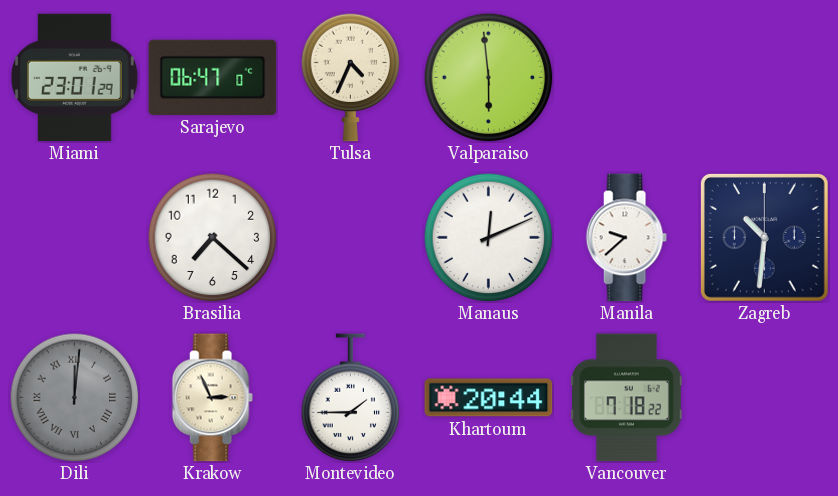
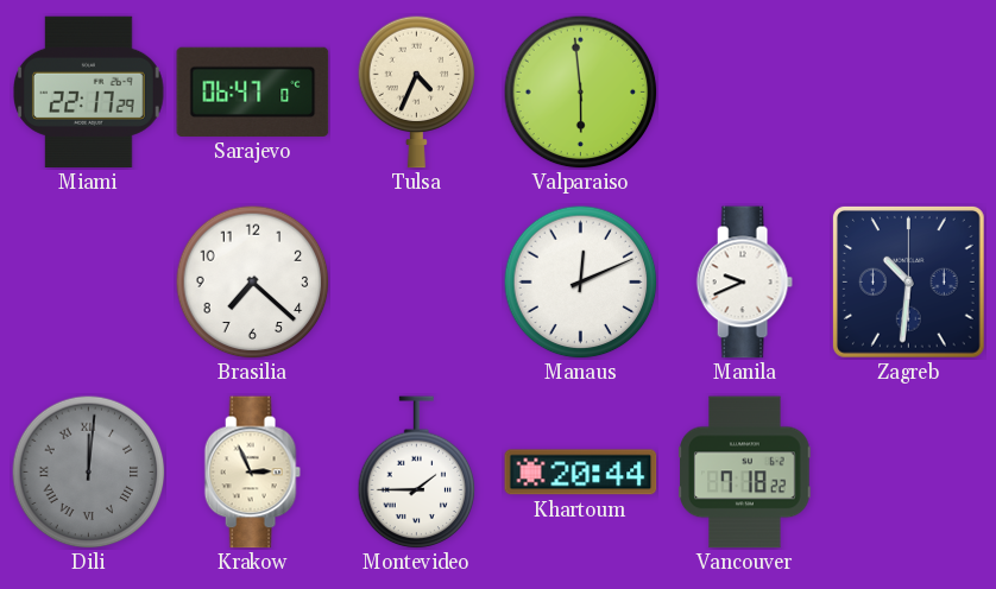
Miami: 23:01 -> 22:17
Manila: 9:38 -> 9:41
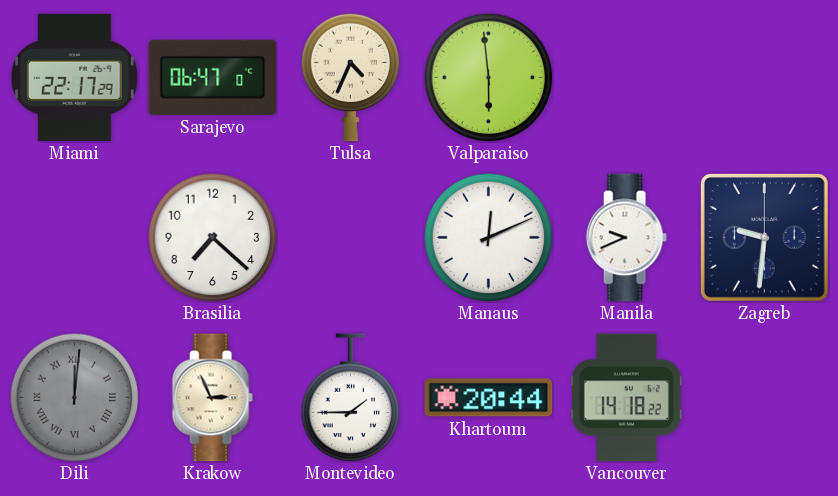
Zagreb: 10:31 -> 9:31
Vancouver: 7:18 -> 14:18
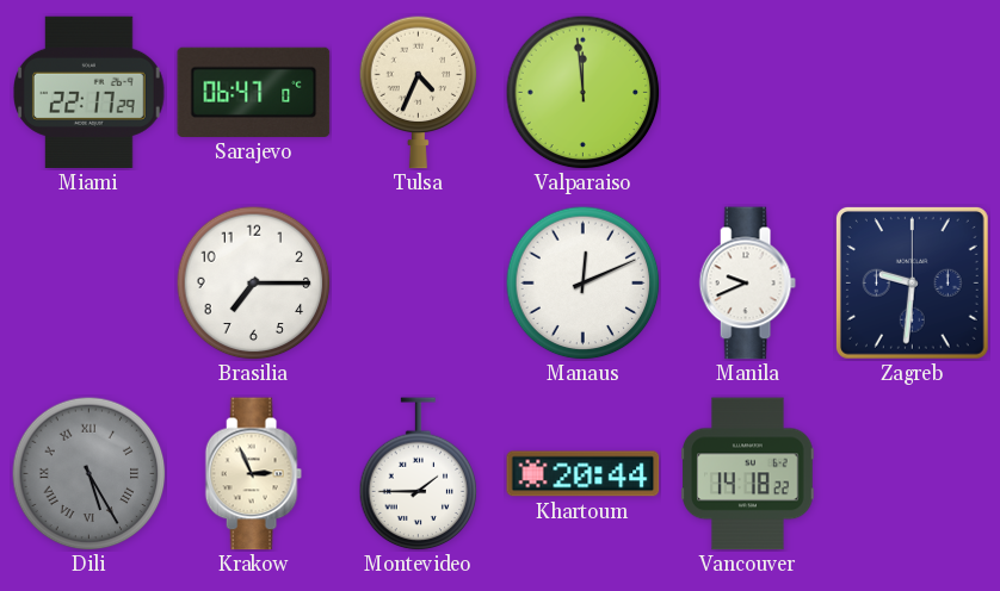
Valparaiso: 5:59 -> 11:59
Brasilia: 7:22 -> 7:15
Dili: 12:01 -> 5:25
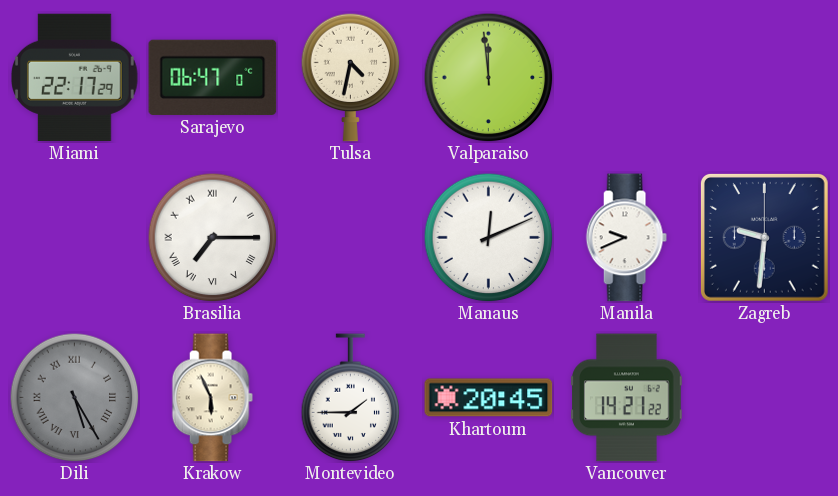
Tulsa: 4:34 -> 4:32
Brasilia numerals: Arabic -> Roman
Krakow: 2:56 -> 5:56
Khartoum: 20:44 -> 20:45
Vancouver: 14:18 -> 14:21
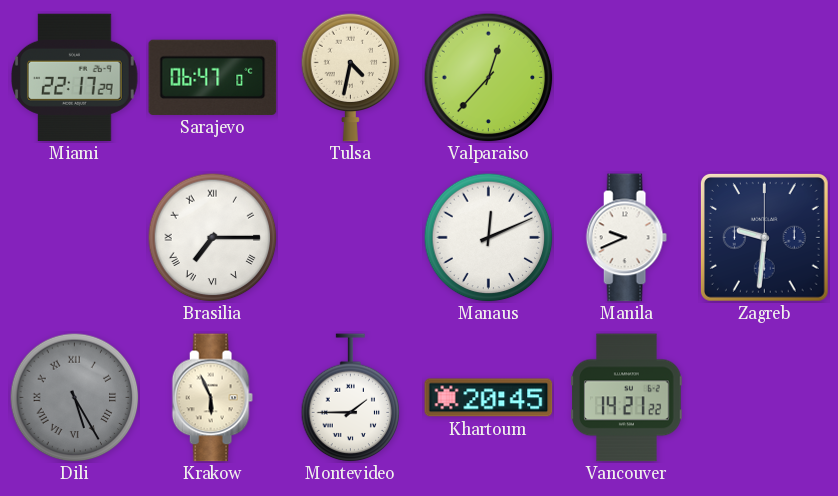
Valparaiso: 11:59 -> 12:37
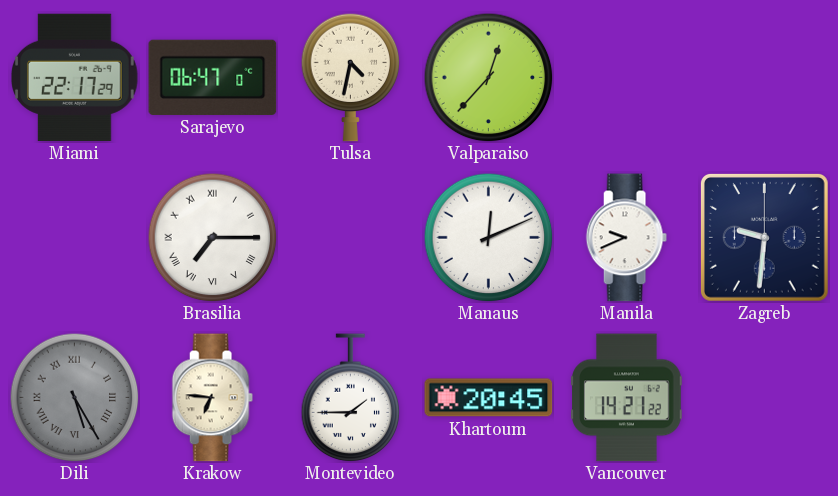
Krakow: 5:56 -> 6:46
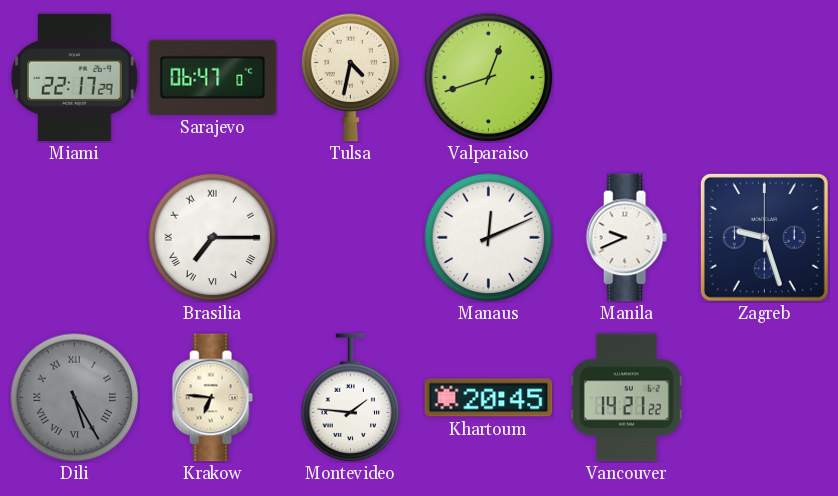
Valparaiso: 12:37 -> 12:42
Zagreb: 9:31 -> 9:27
Montevideo: 1:45 -> 1:46
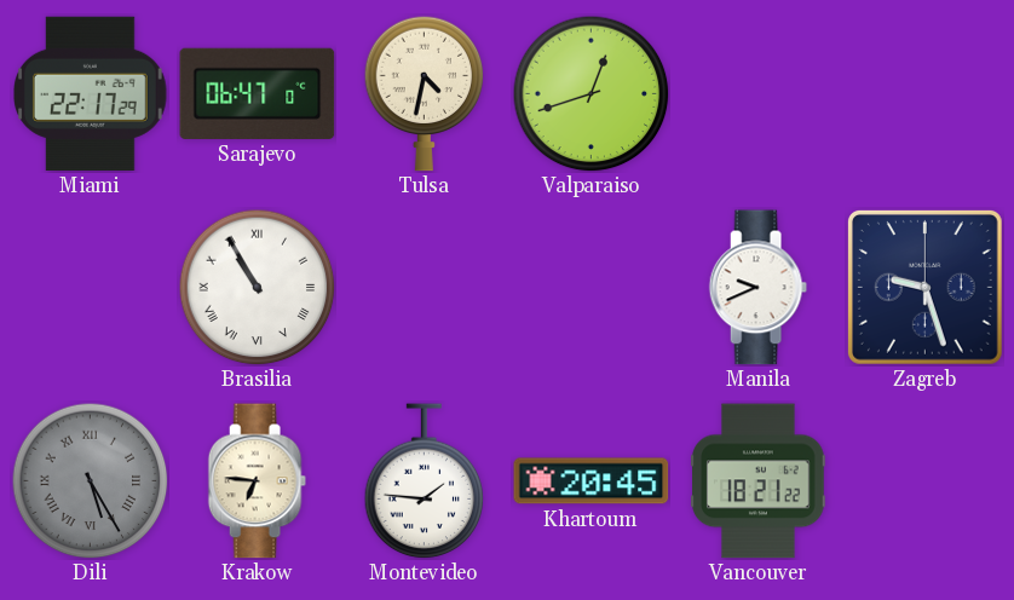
Brasilia: 7:15 -> 10:55
Manaus: 12:11 -> none
Vancouver: 14:21 -> 18:21
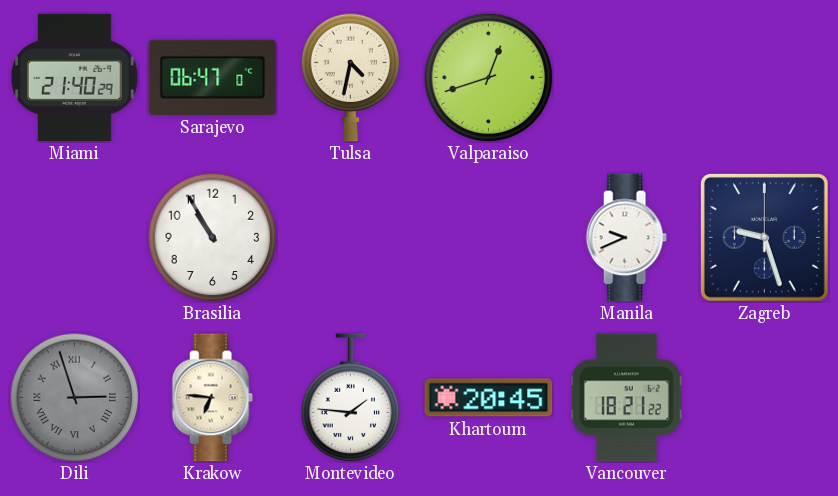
Miami: 22:17 -> 21:40
Brasilia numerals: Roman -> Arabic
Dili: 5:25 -> 2:57
